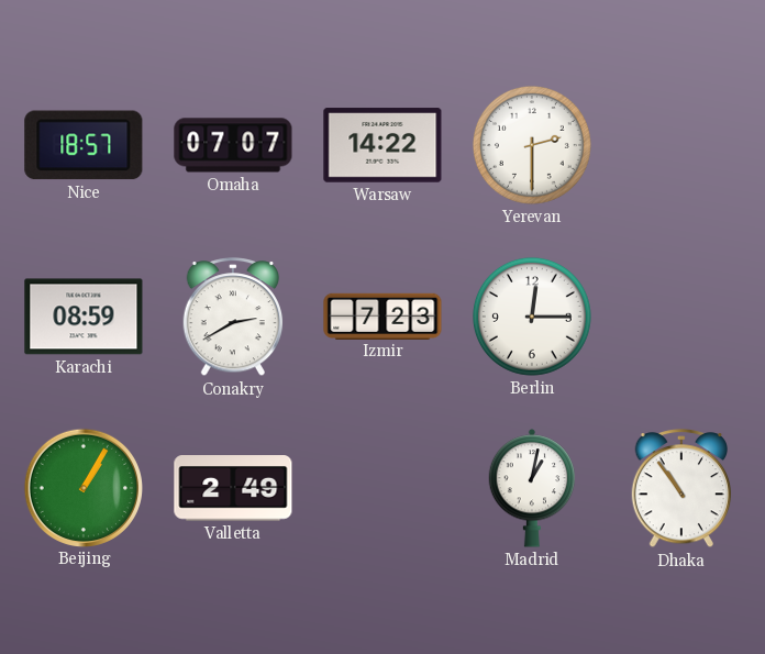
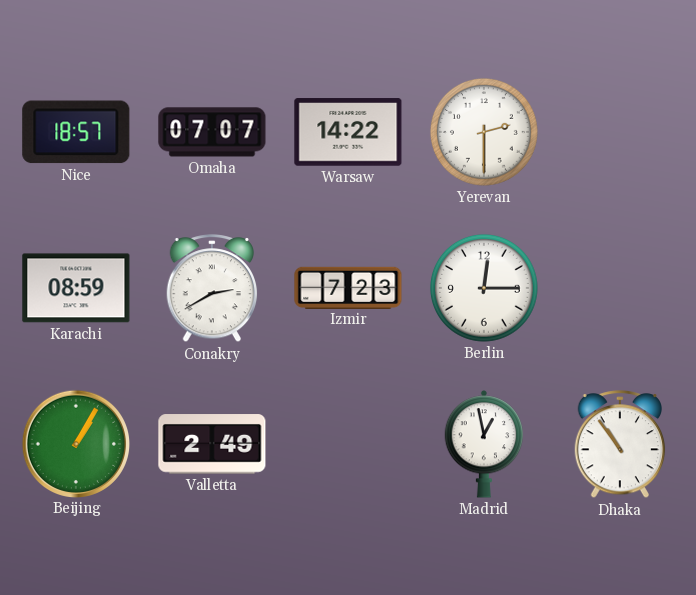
Madrid: 1:02 -> 12:58
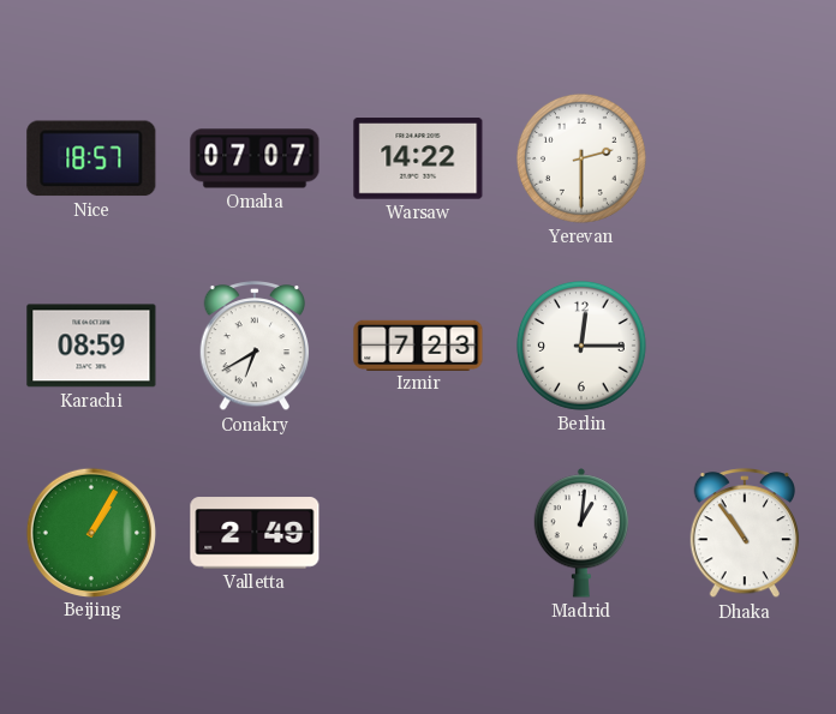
Conakry: 2:40 -> 6:40
Madrid: 12:58 -> 1:01
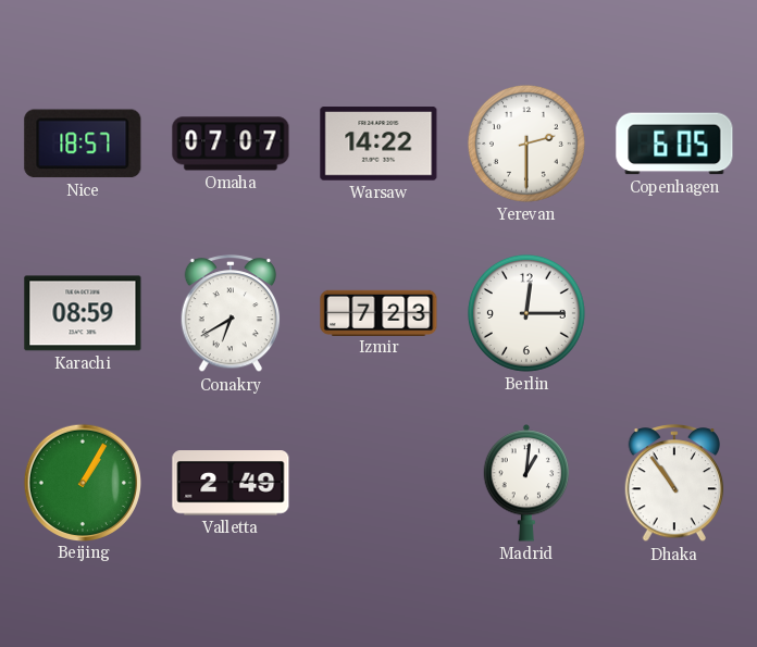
Copenhagen: none -> 6:05
